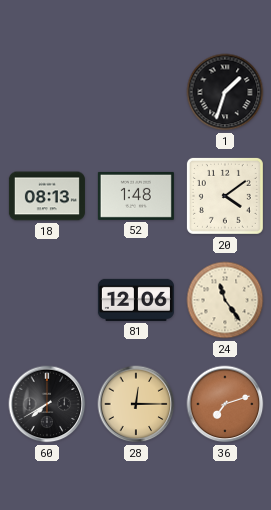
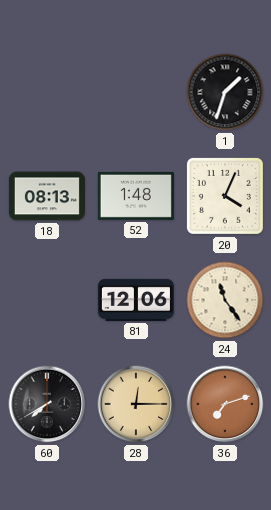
20: 4:09 -> 4:04
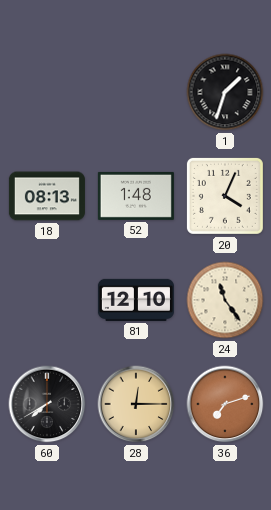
81: 12:06 -> 12:10
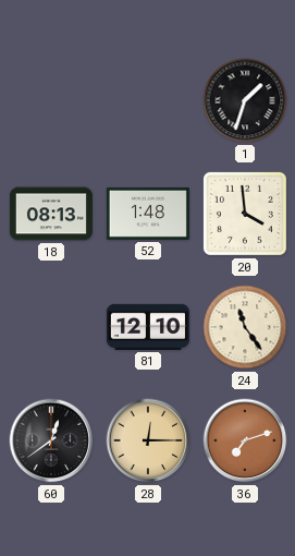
20: 4:04 -> 3:59
60: 7:40 -> 12:39
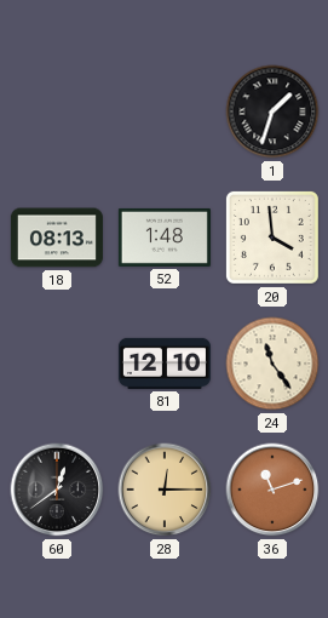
36: 7:12 -> 11:12
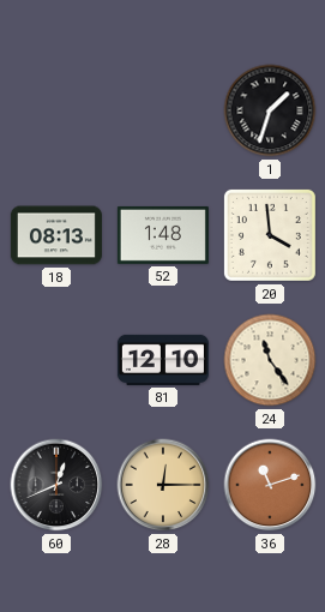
60: 12:39 -> 12:41
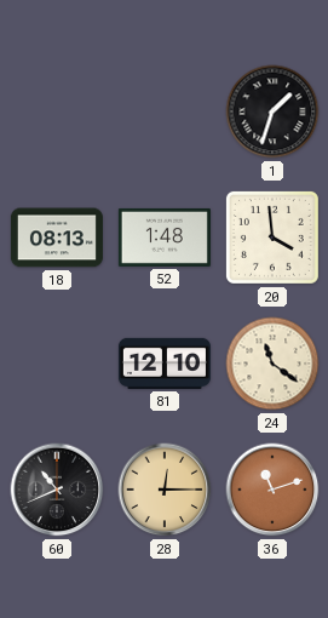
24: 11:24 -> 11:21
60: 12:41 -> 10:41
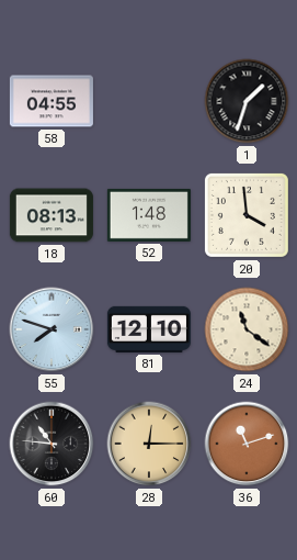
58: none -> 04:55
55: none -> 7:48
60: 10:41 -> 10:46
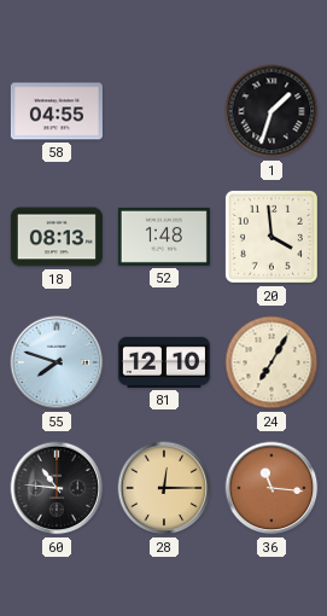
24: 11:21 -> 7:05
36: 11:12 -> 11:16
